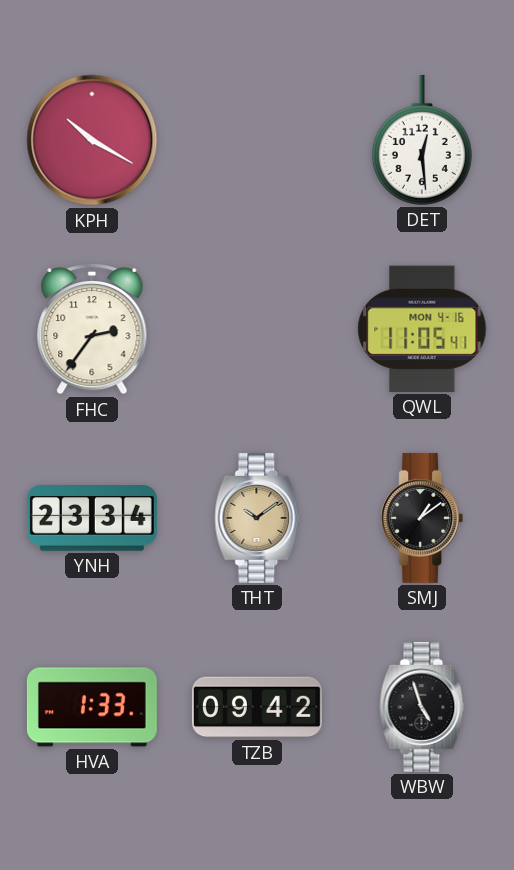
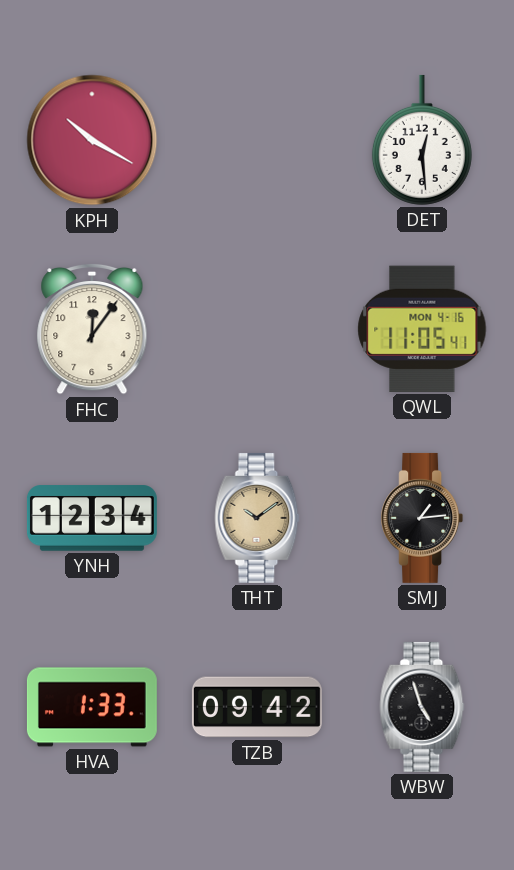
FHC: 2:36 -> 12:06
YNH: 23:34 -> 12:34
SMJ: 1:09 -> 1:14
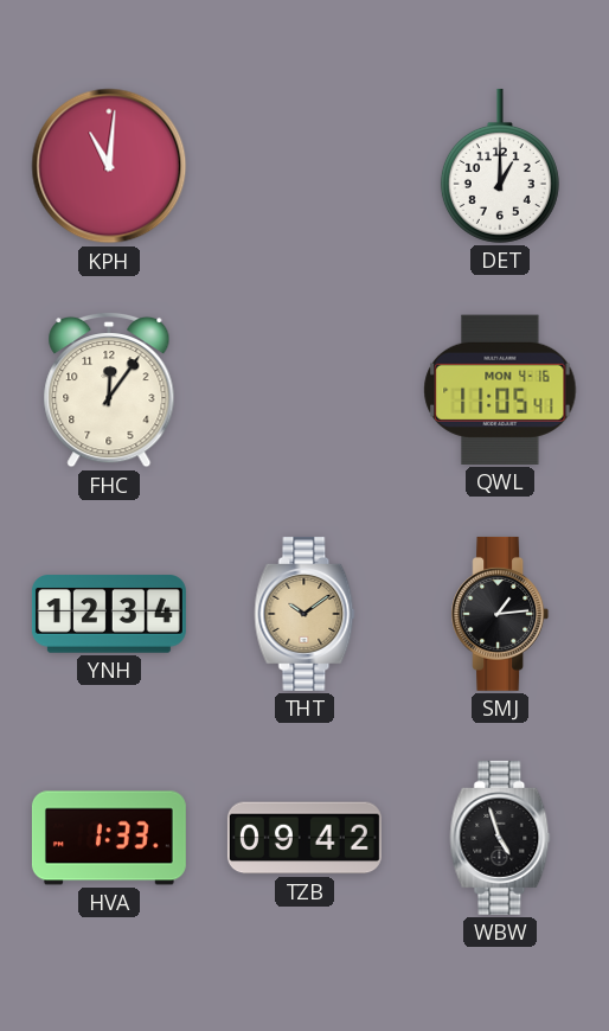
KPH: 10:20 -> 11:01
DET: 12:29 -> 1:00
